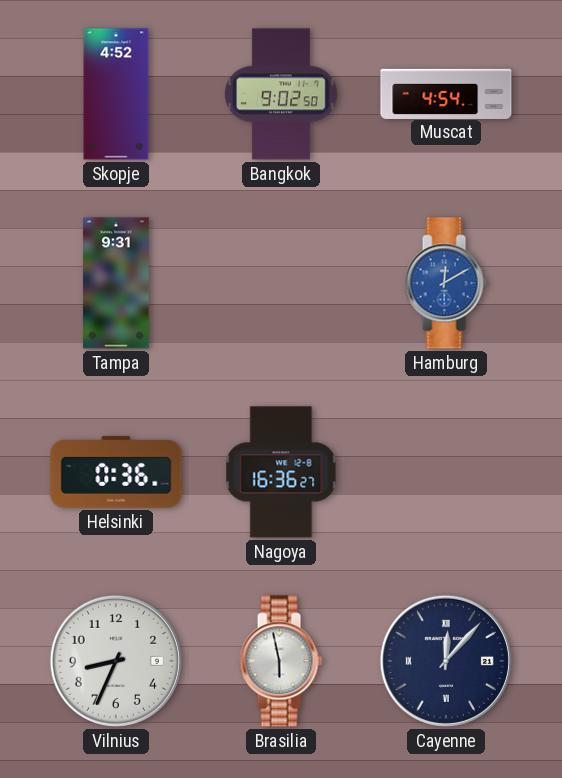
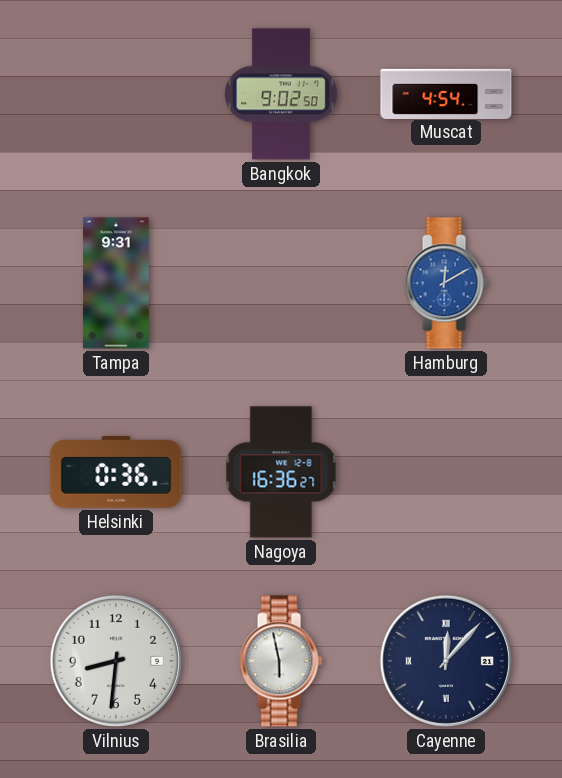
Skopje: 4:52 -> none
Vilnius: 8:34 -> 8:31
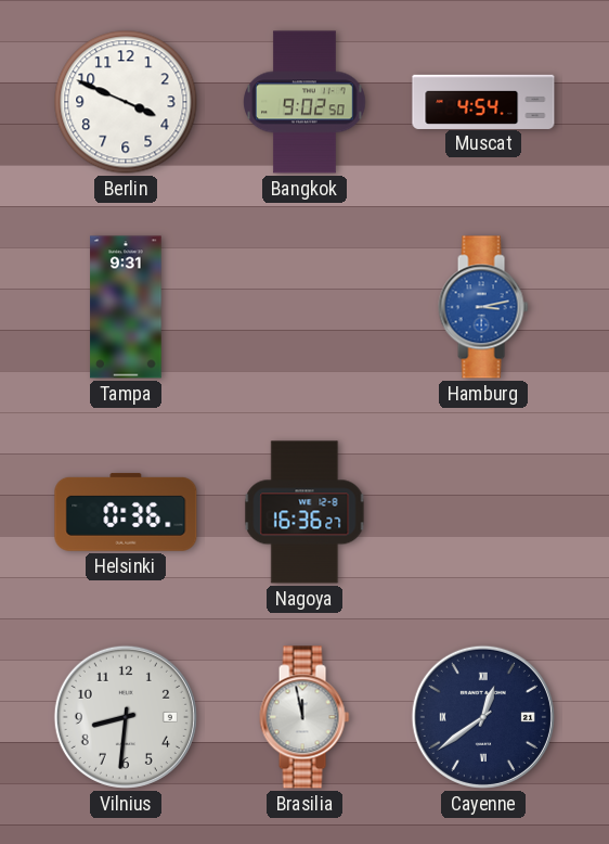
Berlin: none -> 3:49
Hamburg: 12:10 -> 3:13
Brasilia: 5:58 -> 11:58
Cayenne: 12:07 -> 12:39
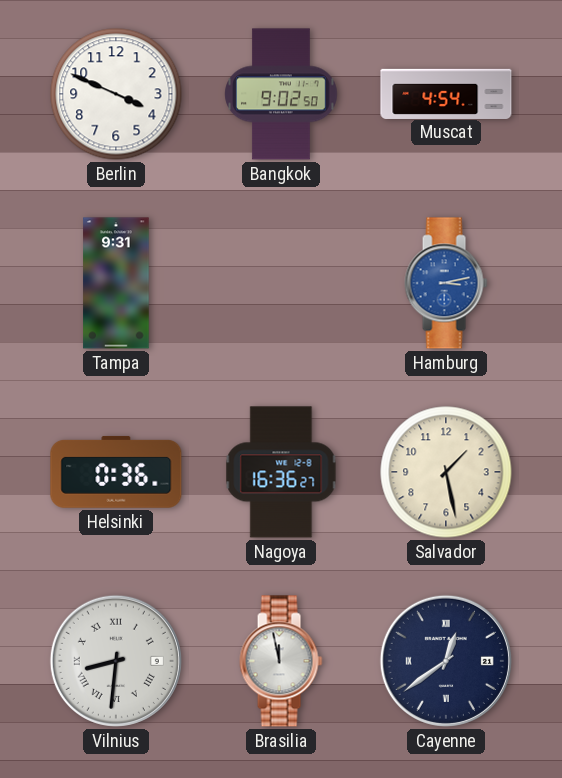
Salvador: none -> 1:28
Vilnius numerals: Arabic -> Roman
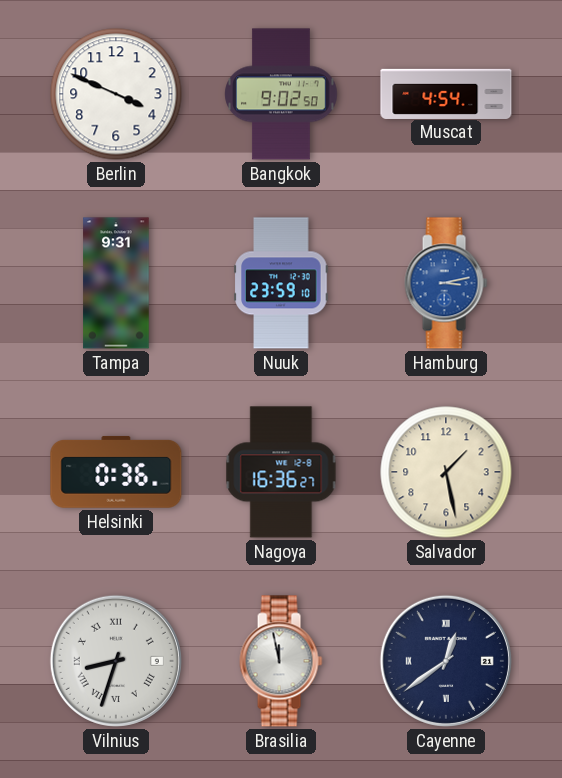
Nuuk: none -> 23:59
Vilnius: 8:31 -> 8:33
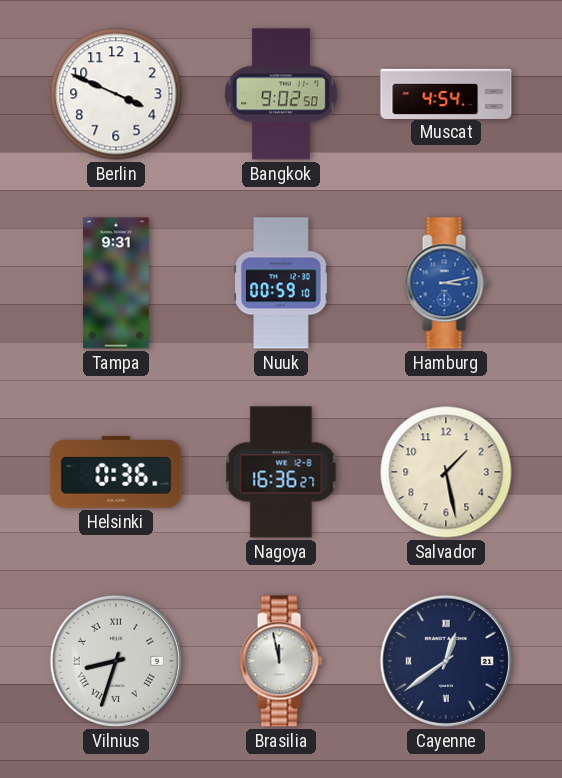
Nuuk: 23:59 -> 00:59
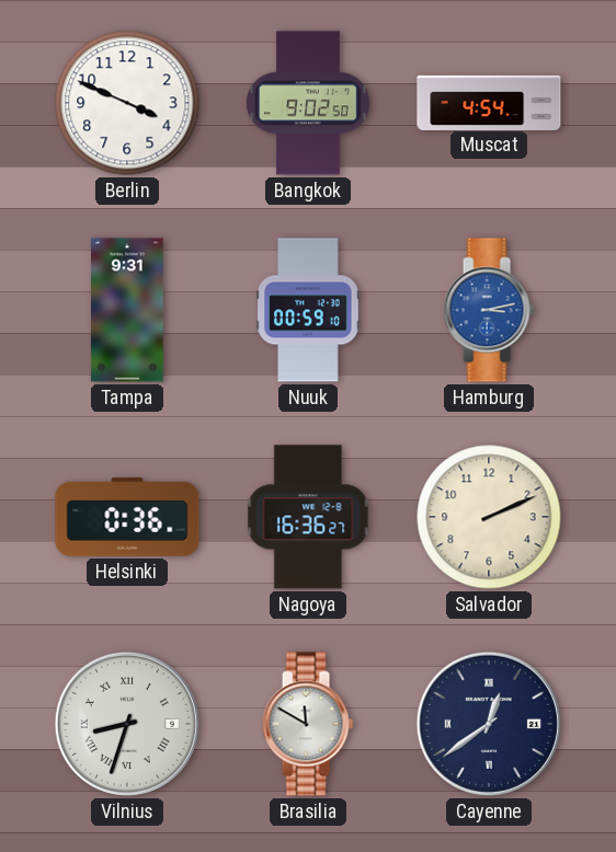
Salvador: 1:28 -> 2:11
Brasilia: 11:58 -> 11:50
